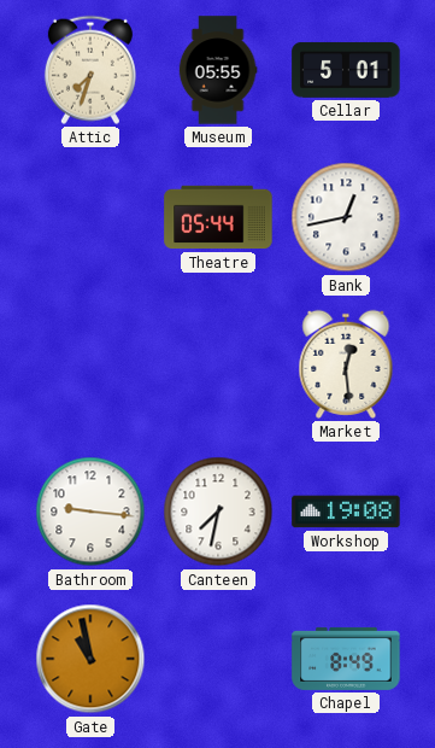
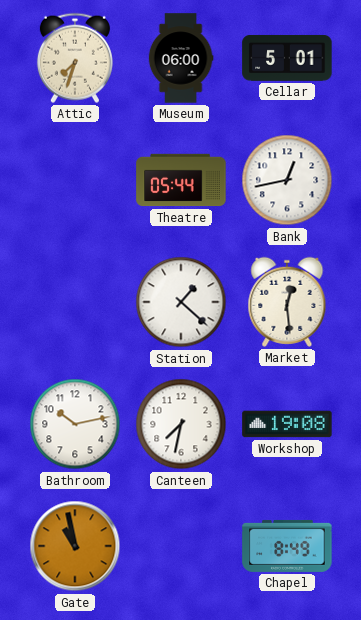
Museum: 05:55 -> 06:00
Station: none -> 1:22
Bathroom: 9:16 -> 10:13
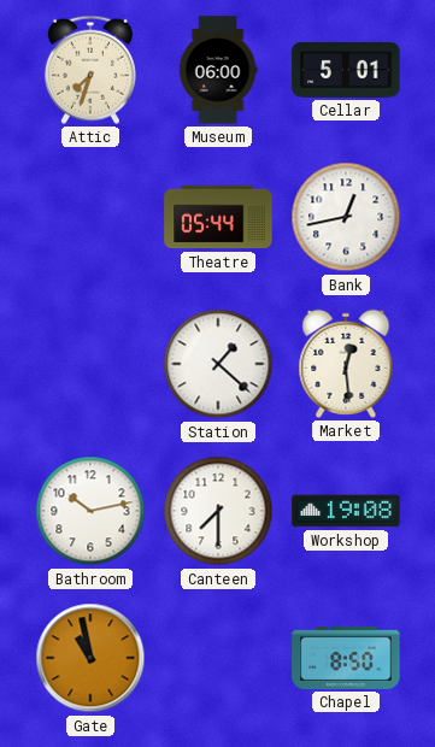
Canteen: 7:32 -> 7:30
Chapel: 8:49 -> 8:50
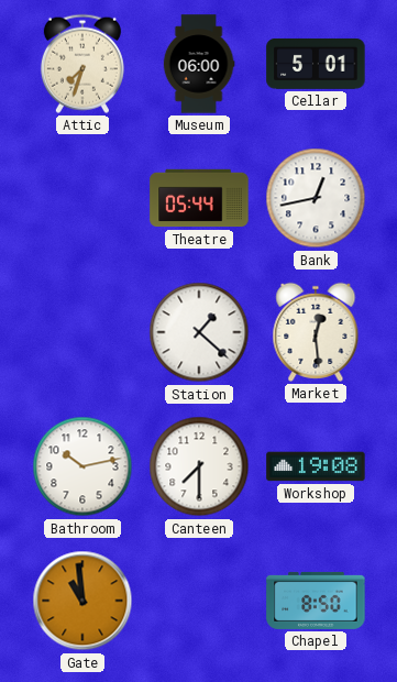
Gate: 10:58 -> 10:59
